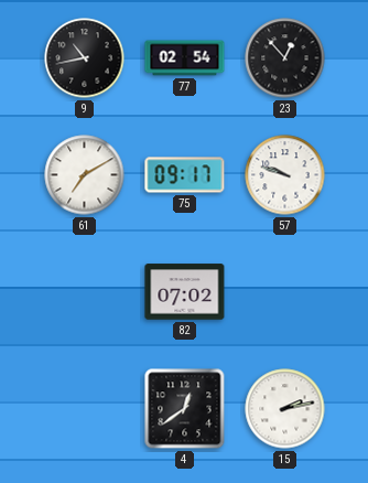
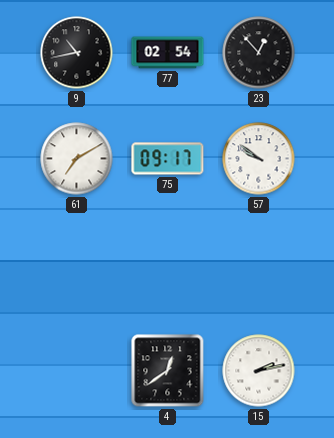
57: 9:48 -> 9:51
82: 07:02 -> none
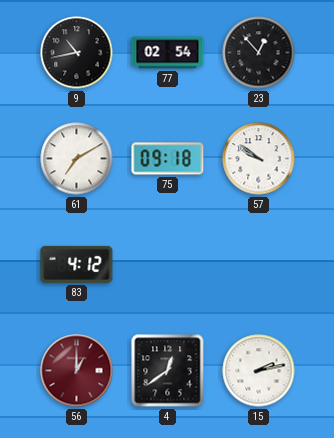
75: 09:17 -> 09:18
83: none -> 4:12
56: none -> 1:00
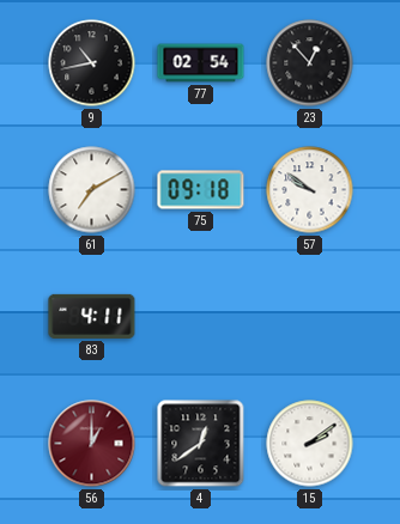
83: 4:12 -> 4:11
15: 2:13 -> 2:09
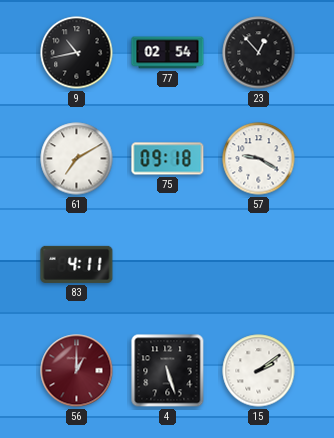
57: 9:51 -> 9:20
4: 12:39 -> 5:27
